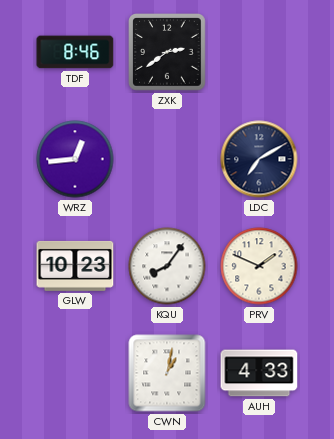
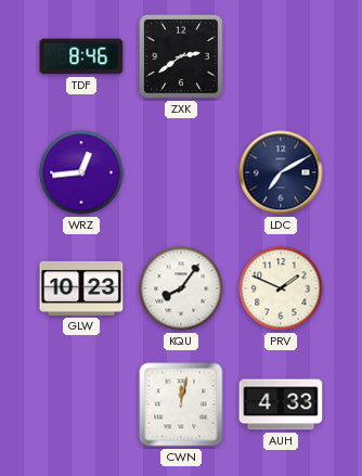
CWN: 1:02 -> 12:02
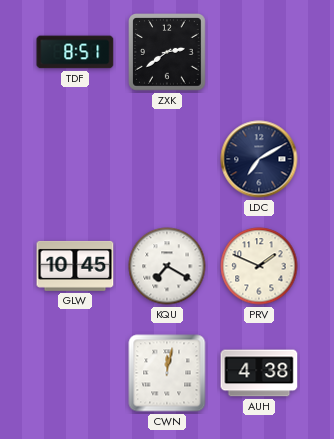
TDF: 8:46 -> 8:51
WRZ: 12:44 -> none
GLW: 10:23 -> 10:45
KQU: 8:06 -> 7:20
AUH: 4:33 -> 4:38
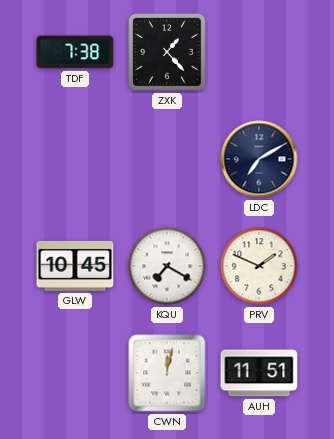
TDF: 8:51 -> 7:38
ZXK: 2:39 -> 1:23
AUH: 4:38 -> 11:51
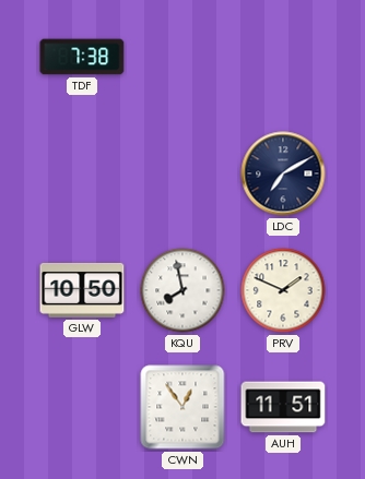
ZXK: 1:23 -> none
GLW: 10:45 -> 10:50
KQU: 7:20 -> 7:58
CWN: 12:02 -> 12:54
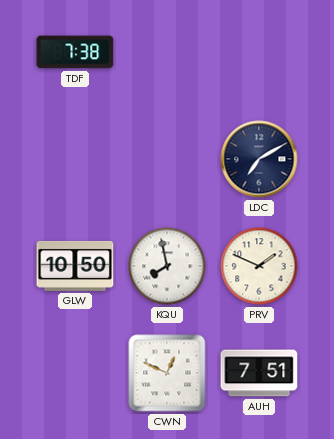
CWN: 12:54 -> 12:49
AUH: 11:51 -> 7:51
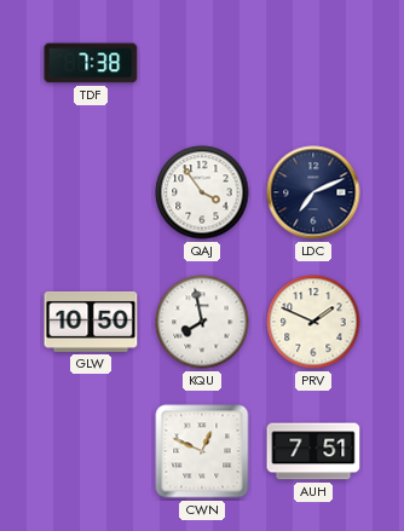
QAJ: none -> 3:54
LDC: 7:10 -> 7:11
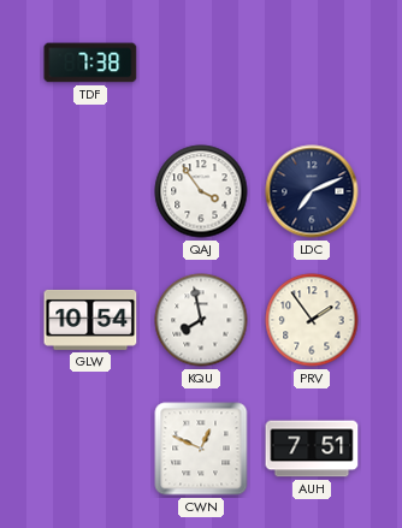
GLW: 10:50 -> 10:54
PRV: 1:49 -> 1:54
